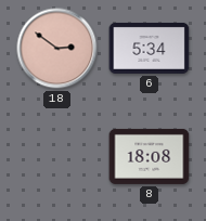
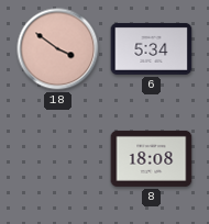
18: 2:51 -> 3:51
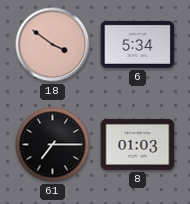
61: none -> 7:15
8: 18:08 -> 01:03
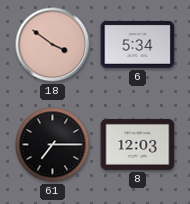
8: 01:03 -> 12:03
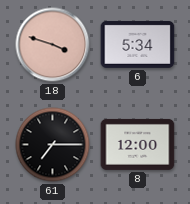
18: 3:51 -> 3:48
8: 12:03 -> 12:00
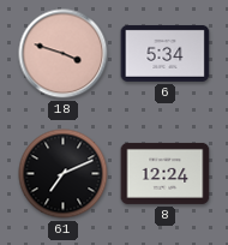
61: 7:15 -> 7:11
8: 12:00 -> 12:24
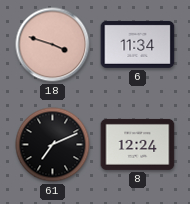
6: 5:34 -> 11:34
